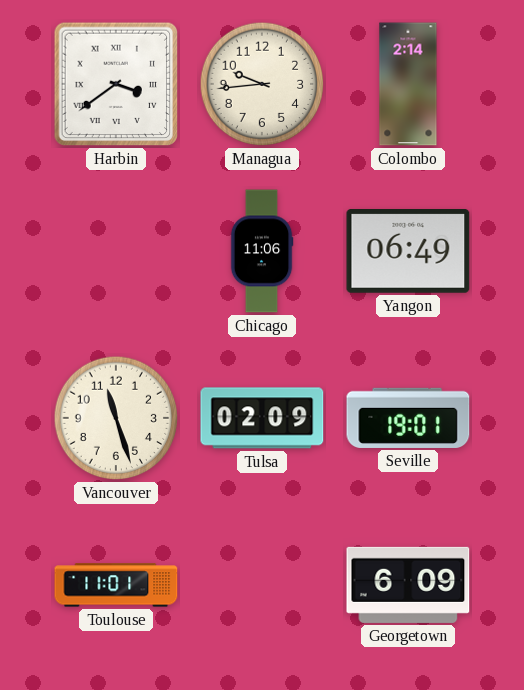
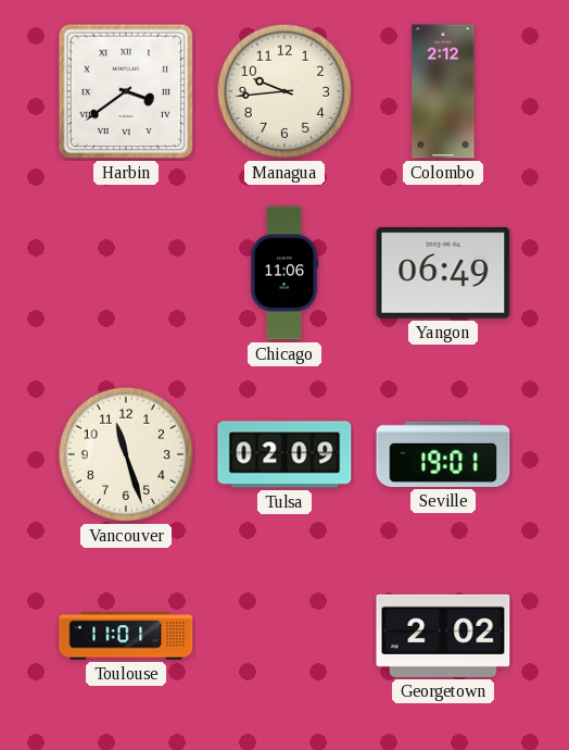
Colombo: 2:14 -> 2:12
Georgetown: 6:09 -> 2:02
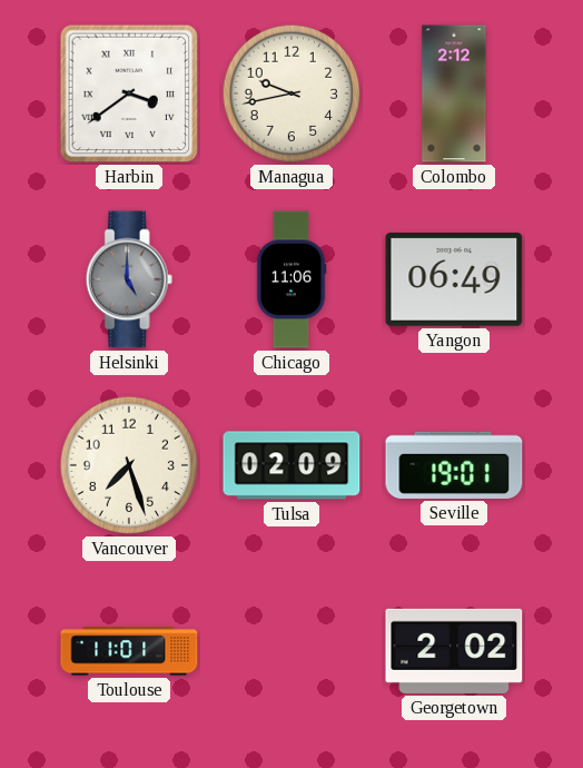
Managua: 9:44 -> 9:43
Helsinki: none -> 5:00
Vancouver: 11:27 -> 7:27
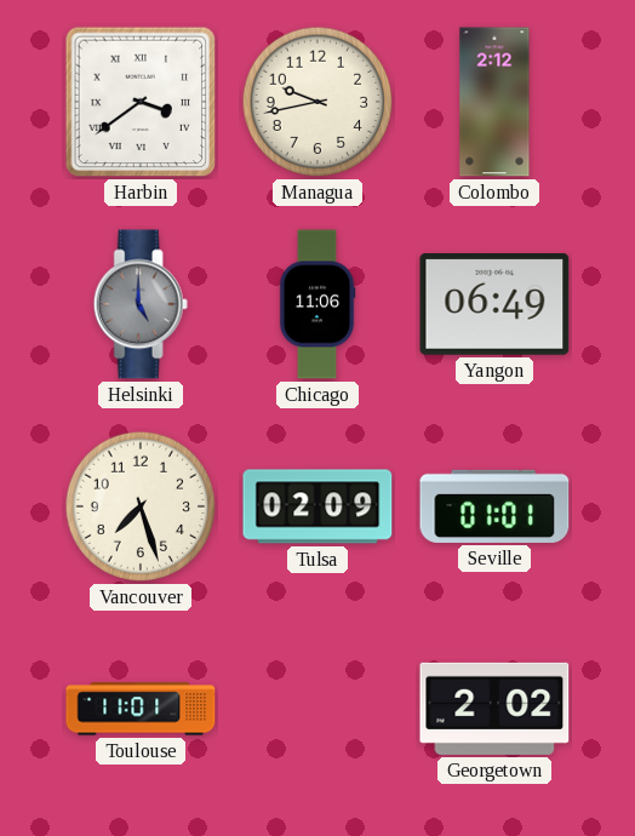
Seville: 19:01 -> 01:01
